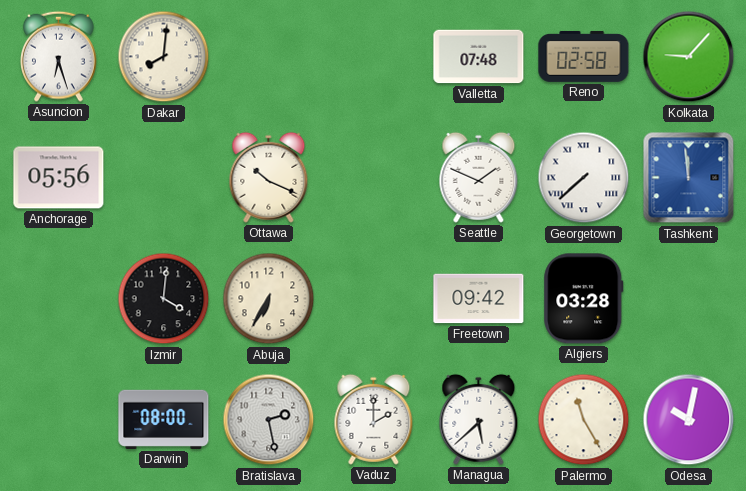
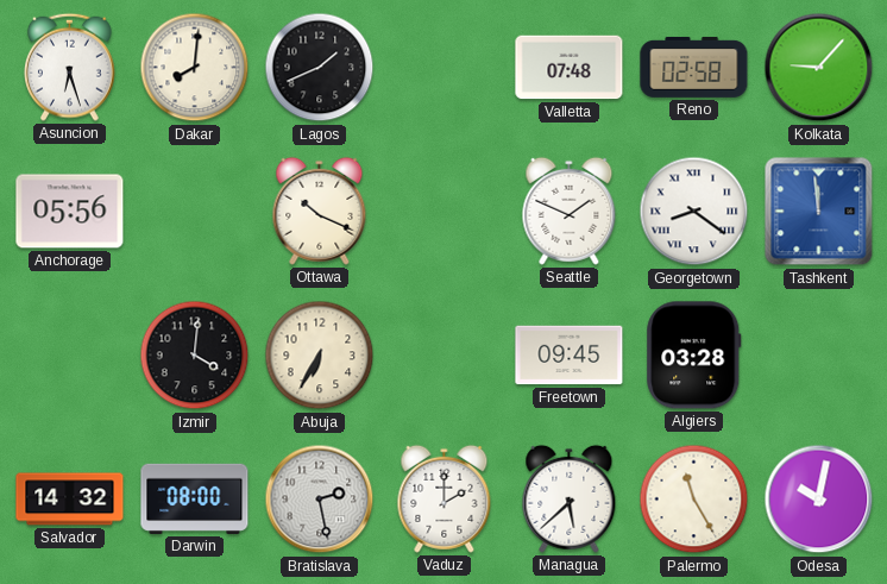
Lagos: none -> 1:41
Georgetown: 7:38 -> 8:21
Freetown: 09:42 -> 09:45
Salvador: none -> 14:32
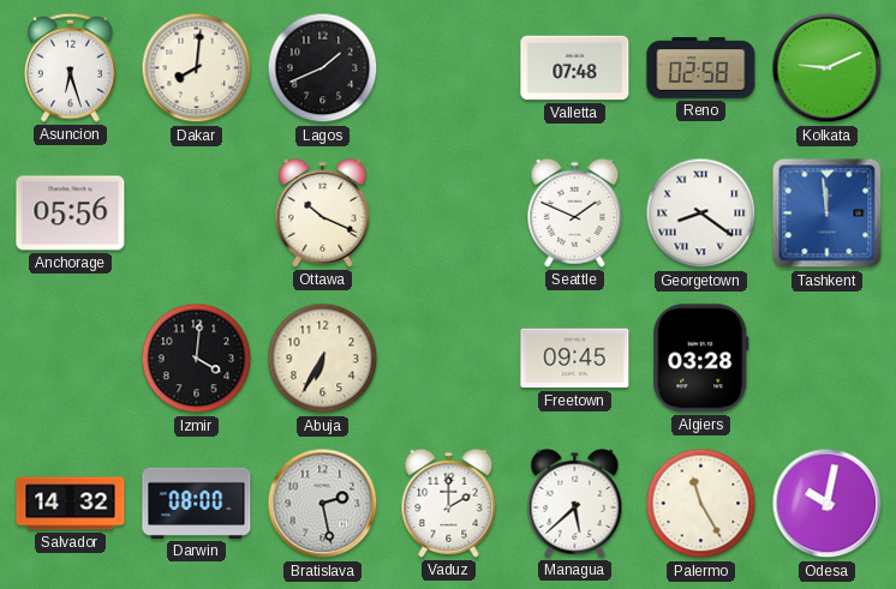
Kolkata: 9:07 -> 9:11
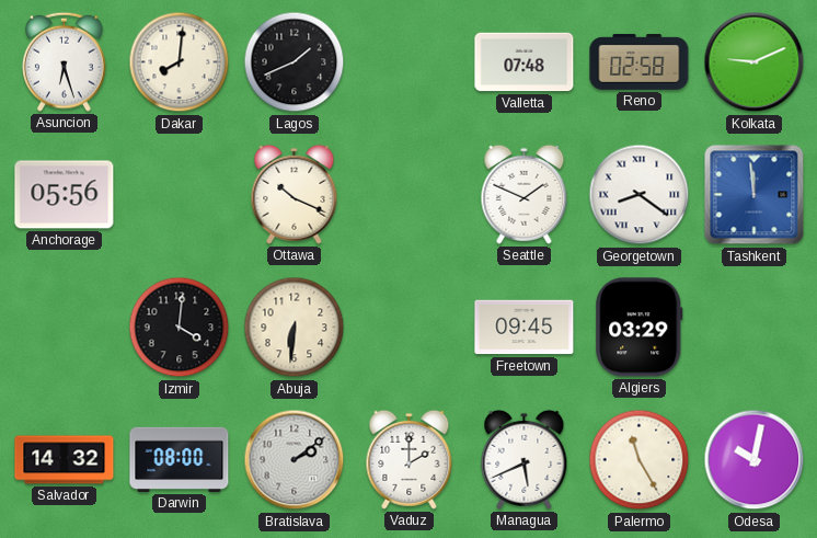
Abuja: 6:35 -> 6:31
Algiers: 03:28 -> 03:29
Bratislava: 2:28 -> 2:09
Managua: 5:38 -> 5:41
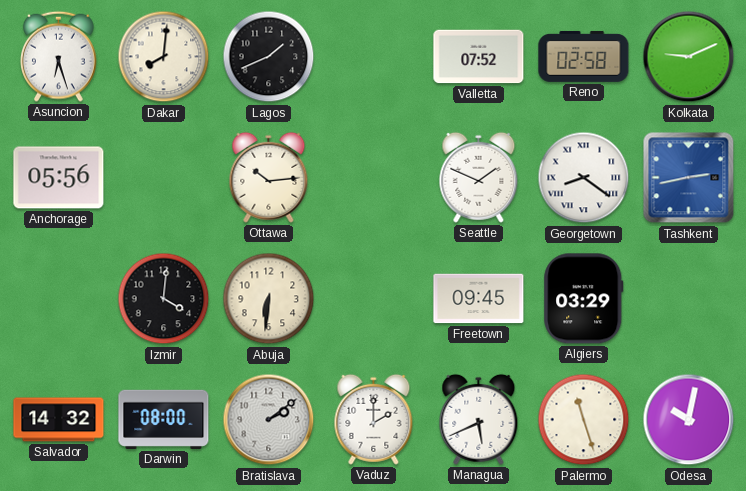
Valletta: 07:48 -> 07:52
Ottawa: 10:19 -> 10:14
Tashkent: 11:59 -> 2:43
Palermo: 11:25 -> 11:27
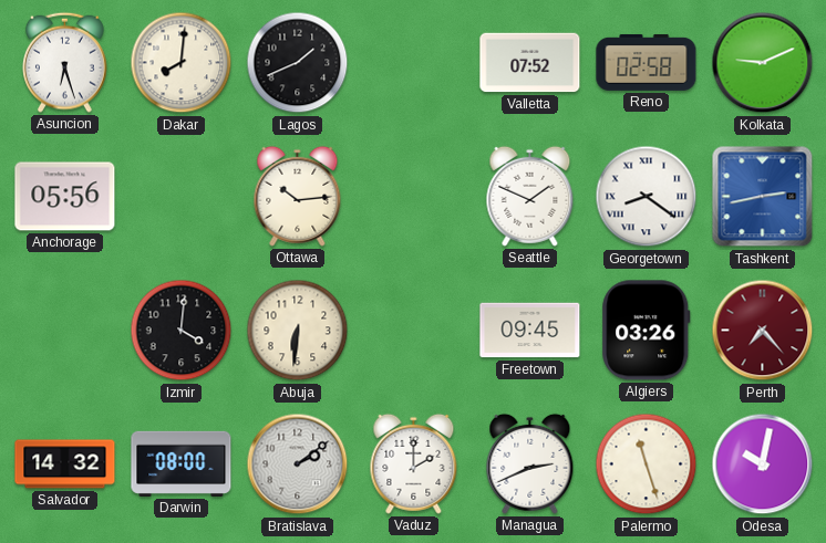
Algiers: 03:29 -> 03:26
Perth: none -> 7:23
Managua: 5:41 -> 2:41
